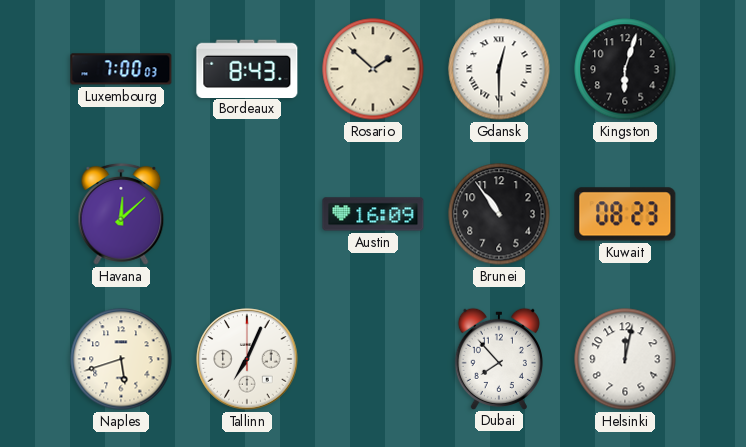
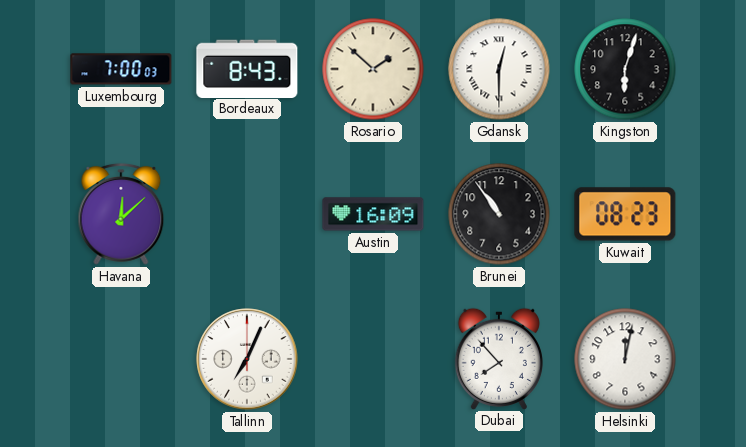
Naples: 5:42 -> none
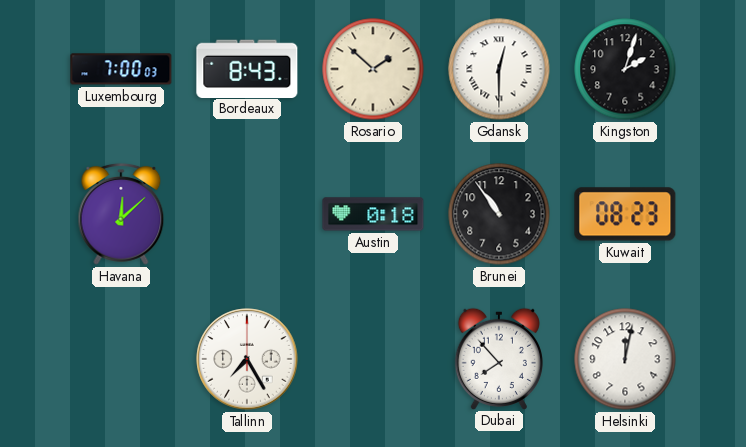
Kingston: 6:03 -> 2:03
Austin: 16:09 -> 0:18
Tallinn: 7:04 -> 7:25
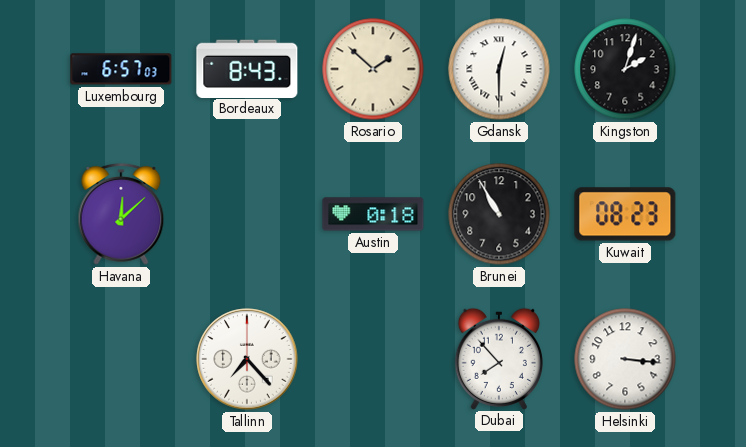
Luxembourg: 7:00 -> 6:57
Brunei: 10:54 -> 10:55
Tallinn: 7:25 -> 7:23
Helsinki: 12:02 -> 3:16
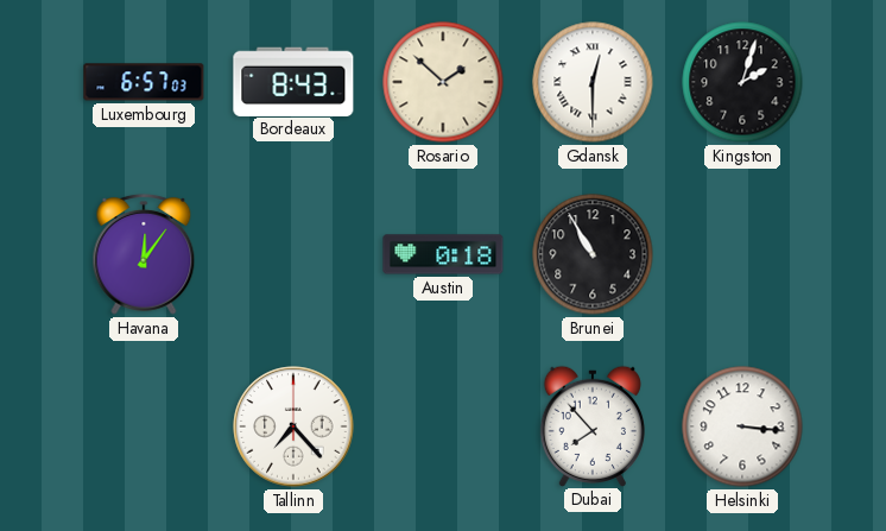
Havana: 12:08 -> 12:06
Kuwait: 08:23 -> none
